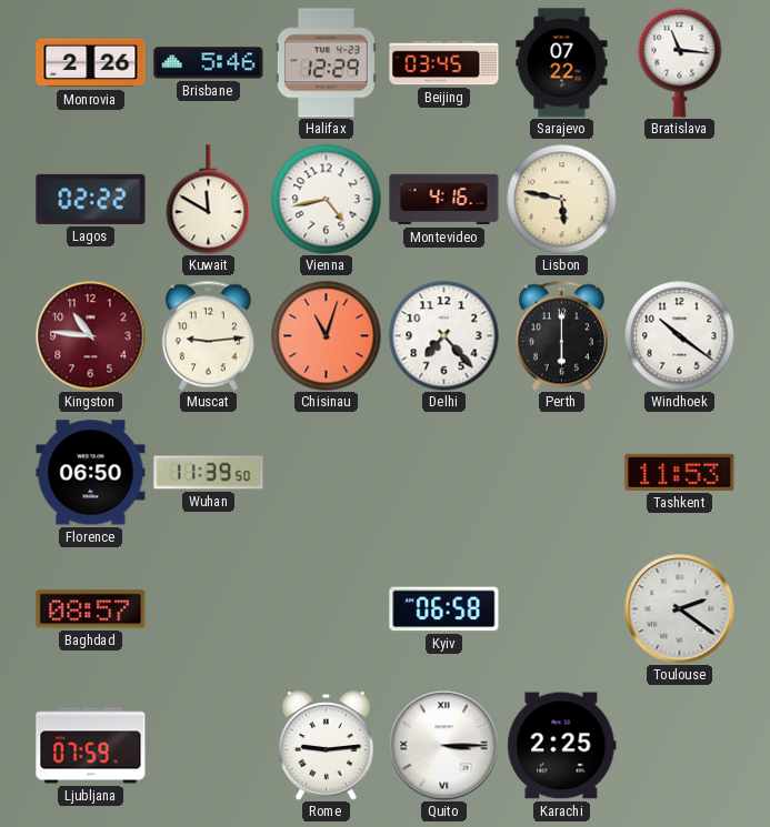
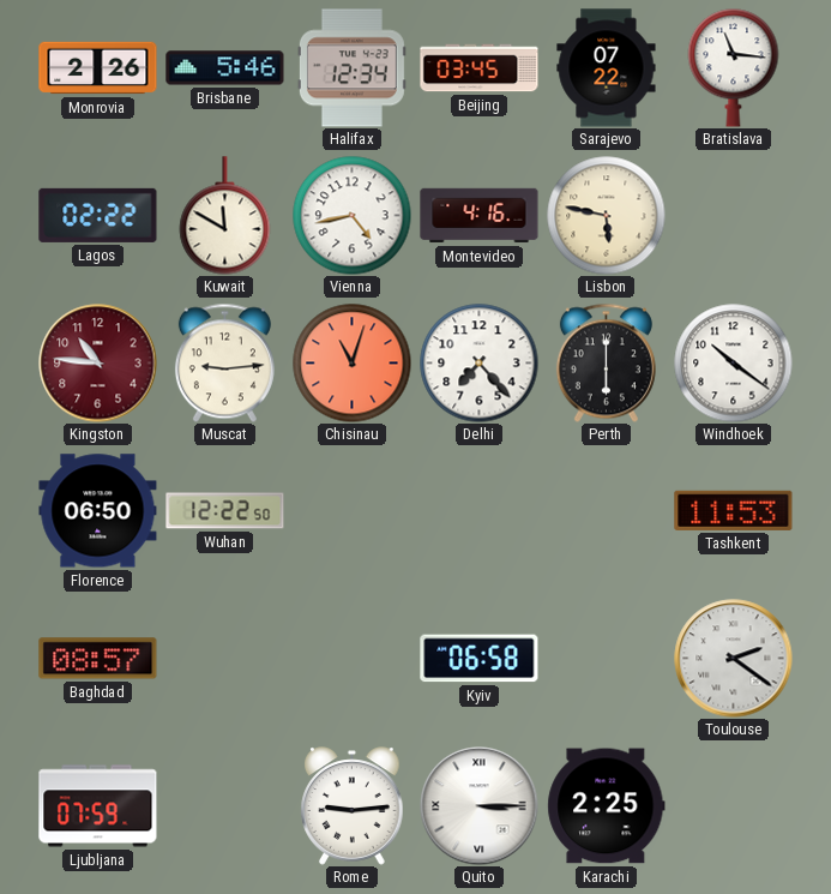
Halifax: 12:29 -> 12:34
Wuhan: 11:39 -> 12:22
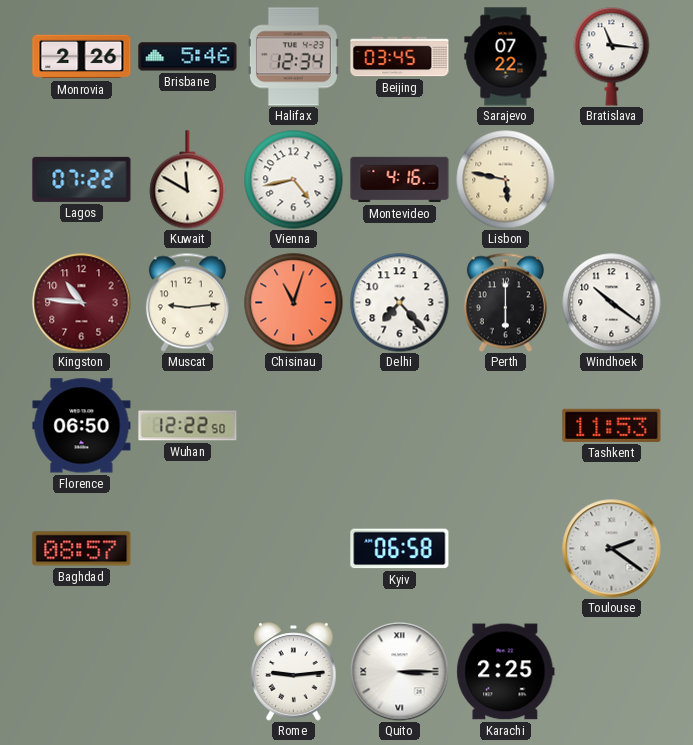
Lagos: 02:22 -> 07:22
Ljubljana: 07:59 -> none
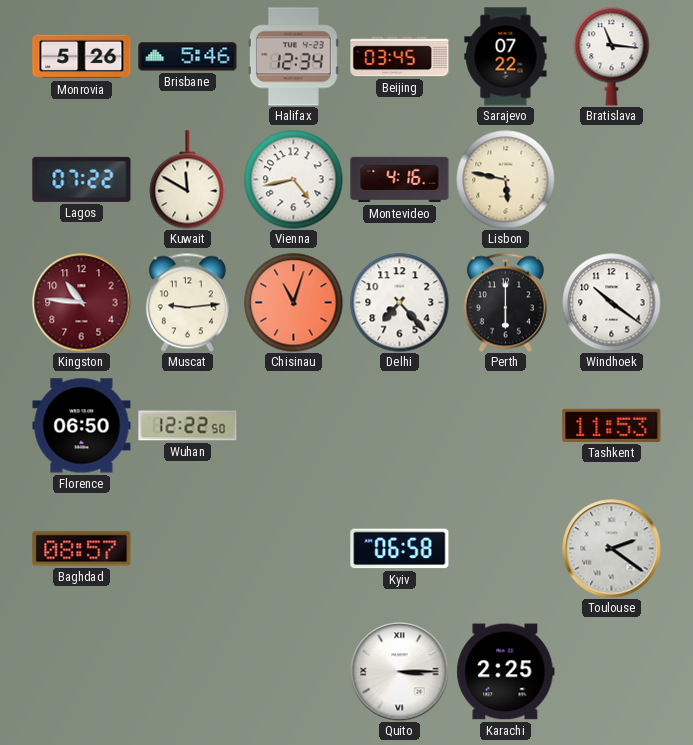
Monrovia: 2:26 -> 5:26
Rome: 9:14 -> none
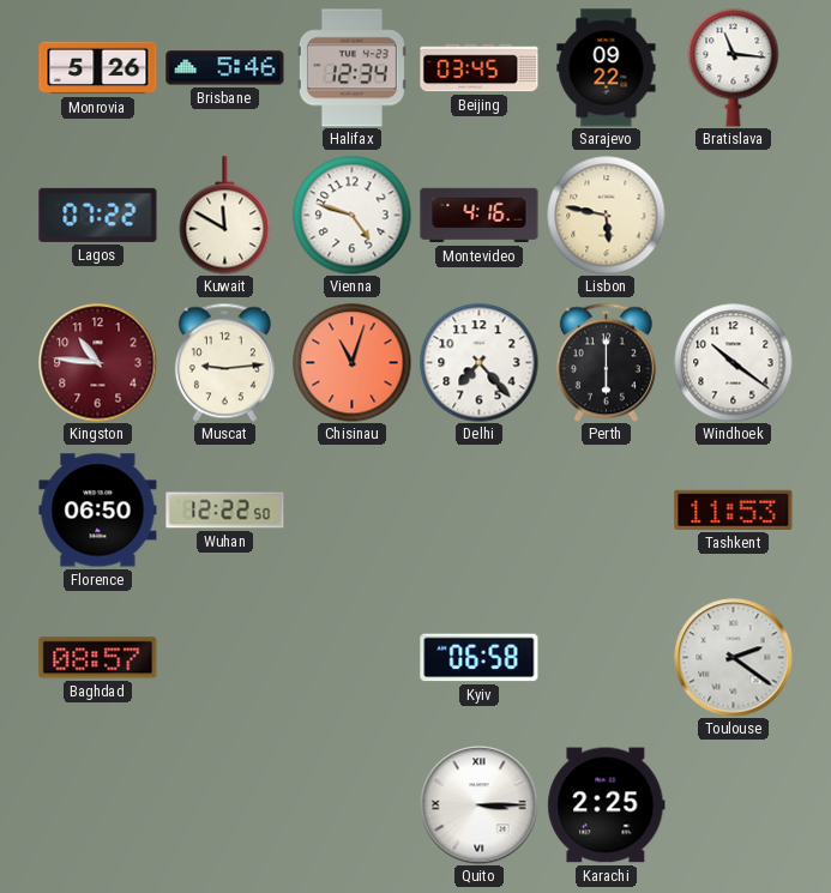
Sarajevo: 07:22 -> 09:22
Vienna: 4:43 -> 4:48
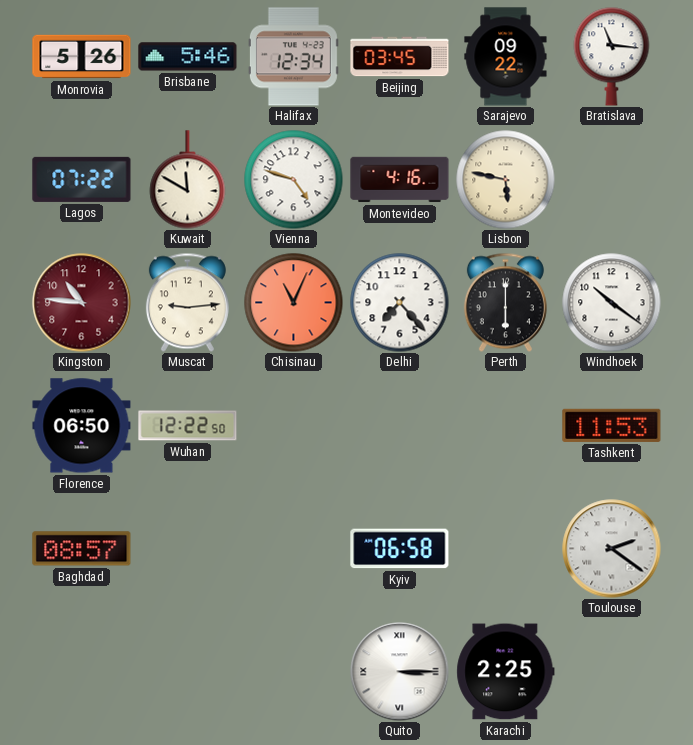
Chisinau: 11:03 -> 11:04
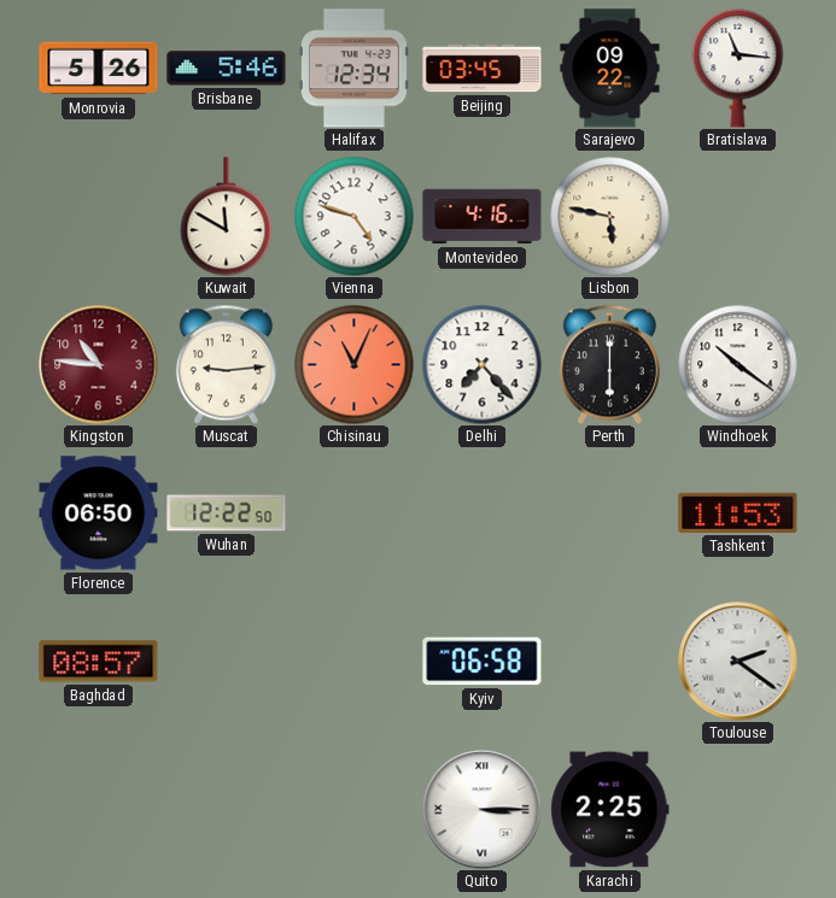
Lagos: 07:22 -> none
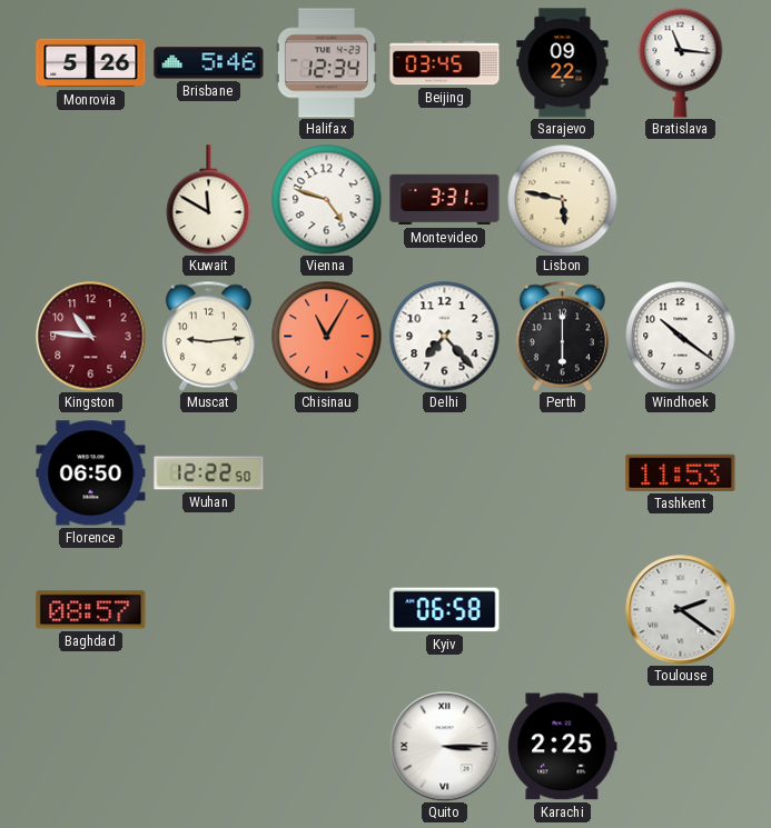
Montevideo: 4:16 -> 3:31
Chisinau: 11:04 -> 11:05
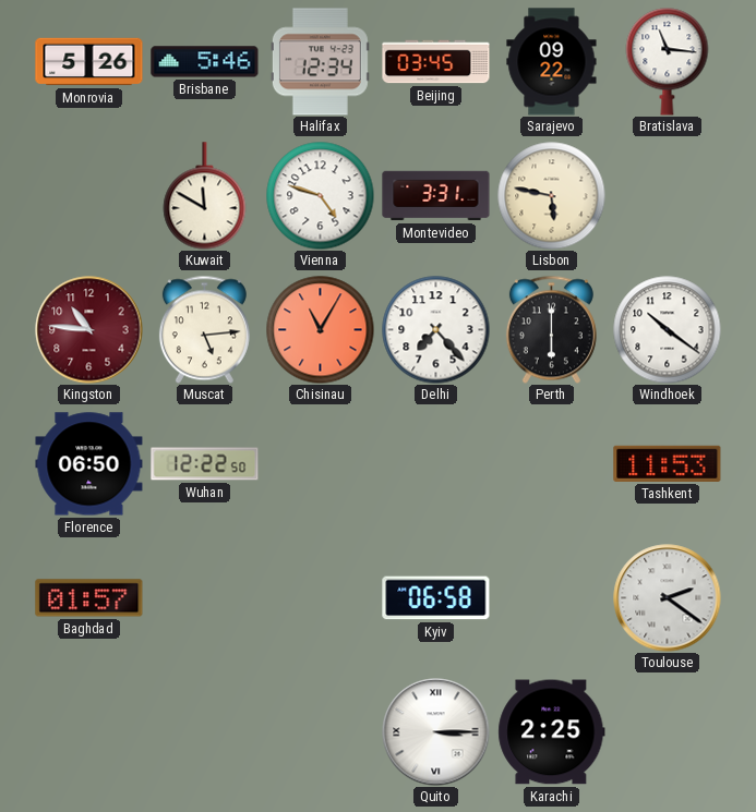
Muscat: 9:14 -> 5:14
Baghdad: 08:57 -> 01:57
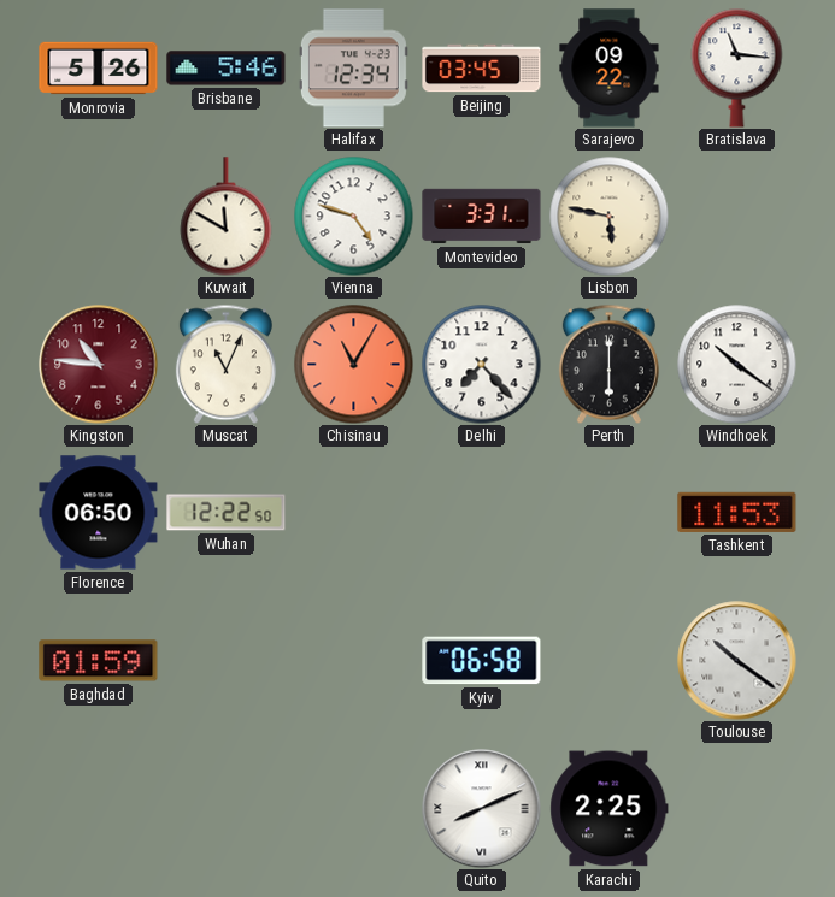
Muscat: 5:14 -> 11:04
Baghdad: 01:57 -> 01:59
Toulouse: 2:21 -> 10:21
Quito: 3:15 -> 8:11
